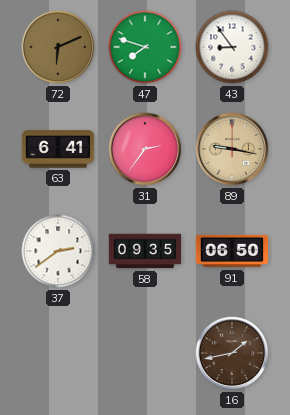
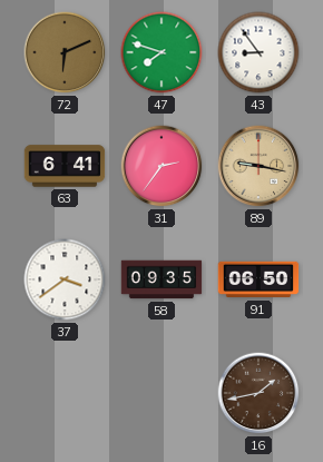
37: 2:39 -> 3:39
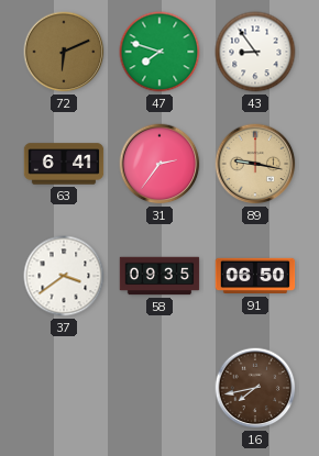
16: 1:43 -> 7:43
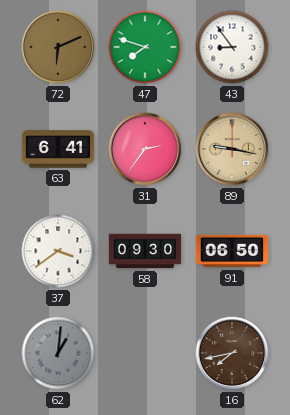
58: 09:35 -> 09:30
62: none -> 1:01
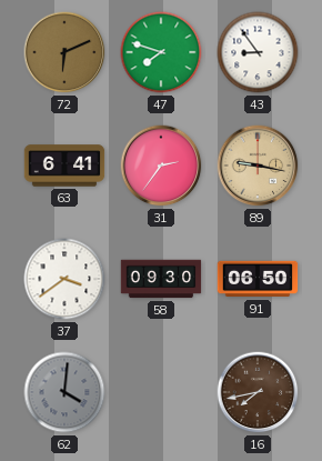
62: 1:01 -> 4:01
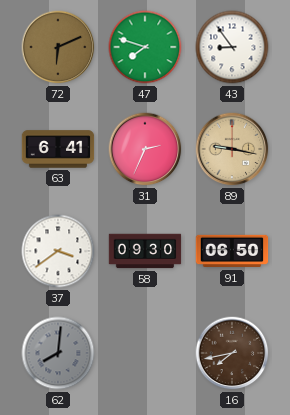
31: 2:36 -> 2:34
62: 4:01 -> 8:01
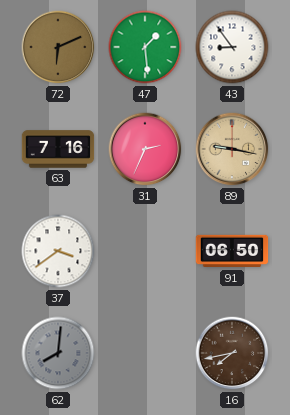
47: 7:48 -> 1:29
63: 6:41 -> 7:16
58: 09:30 -> none
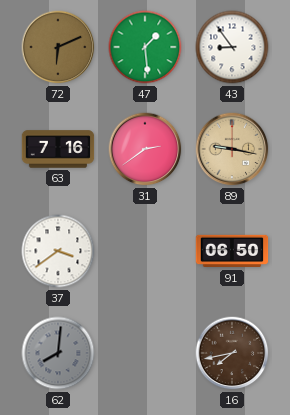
31: 2:34 -> 2:39
